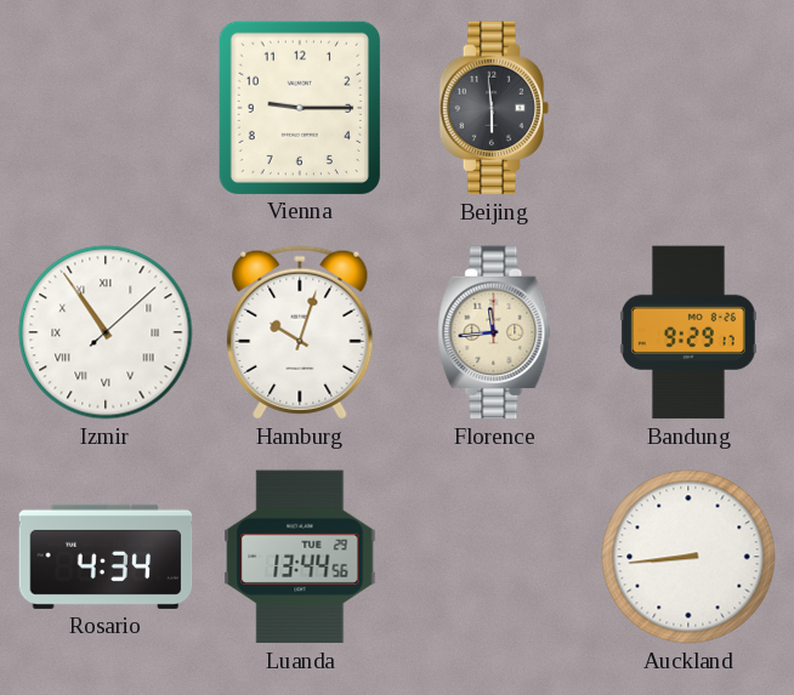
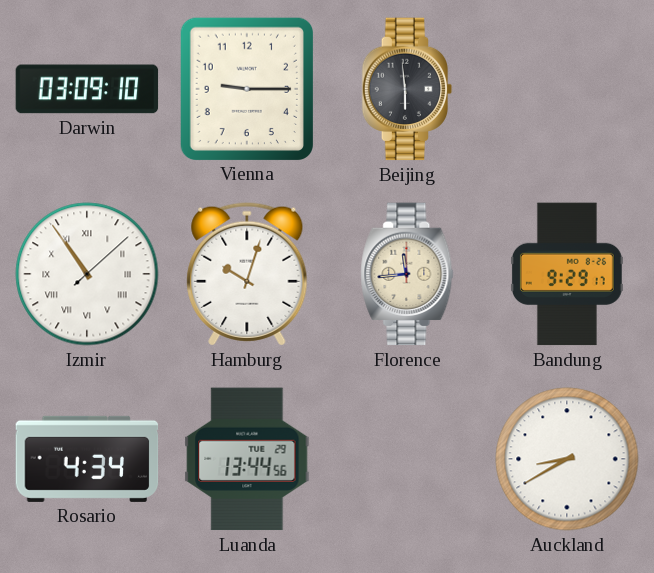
Darwin: none -> 03:09
Auckland: 8:44 -> 8:40
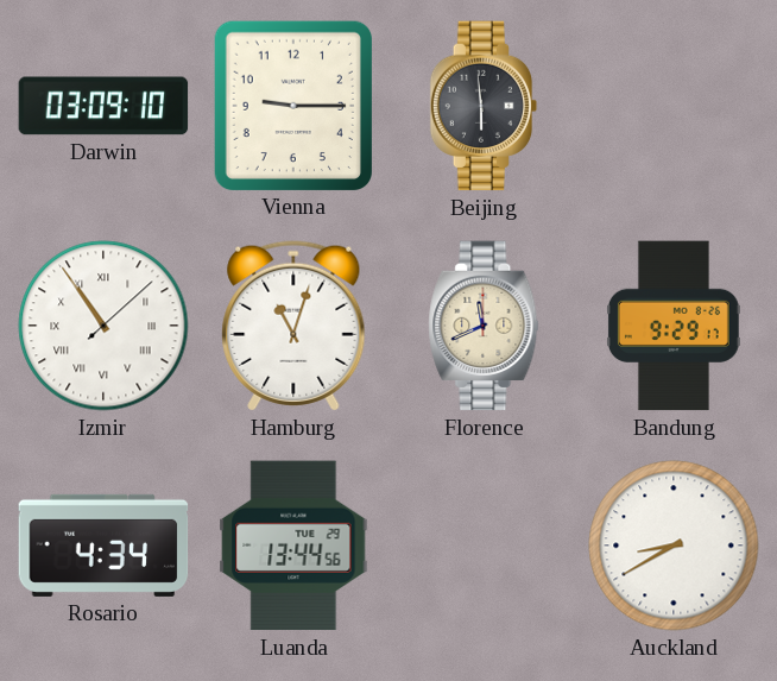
Hamburg: 10:03 -> 11:03
Florence: 11:44 -> 11:41
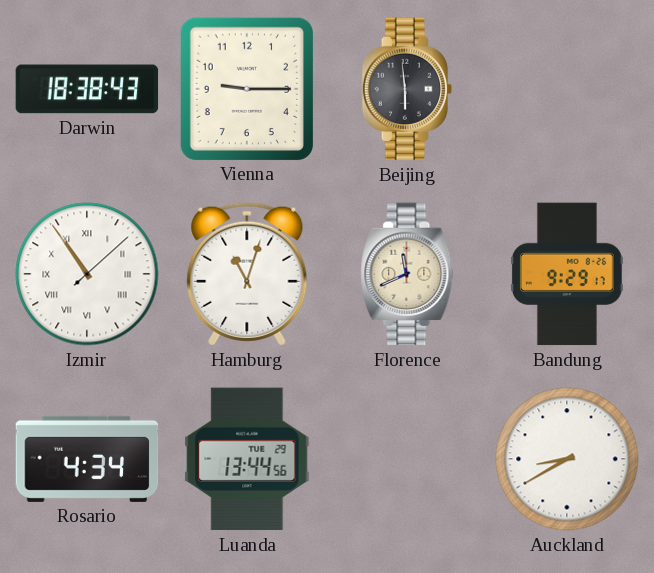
Darwin: 03:09 -> 18:38
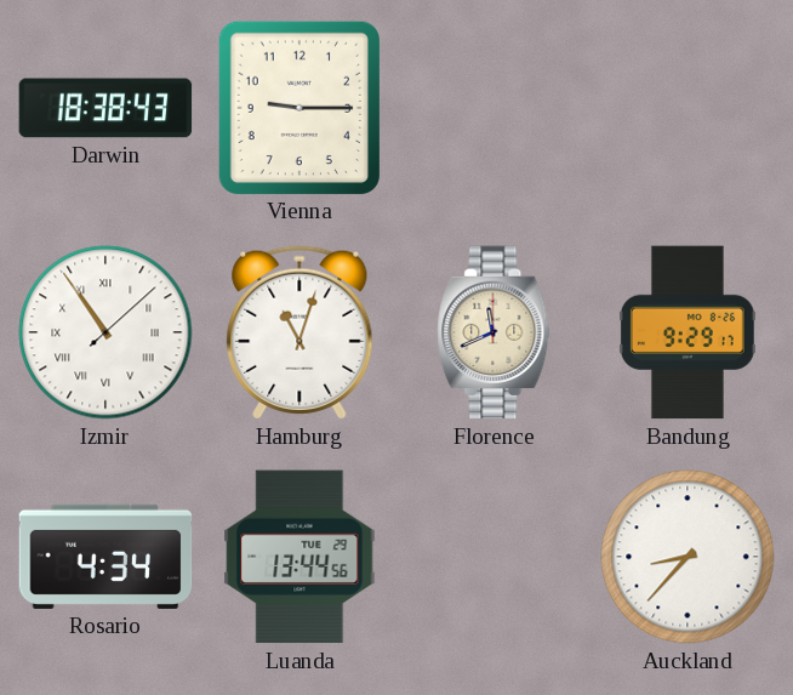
Beijing: 5:59 -> none
Auckland: 8:40 -> 8:37
